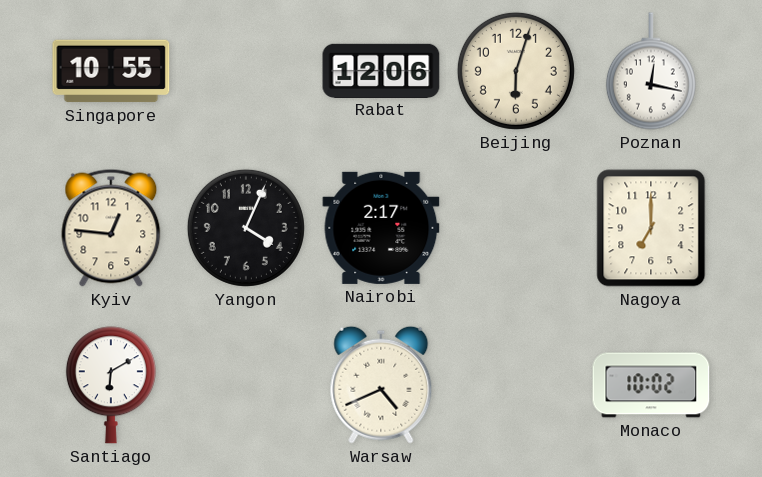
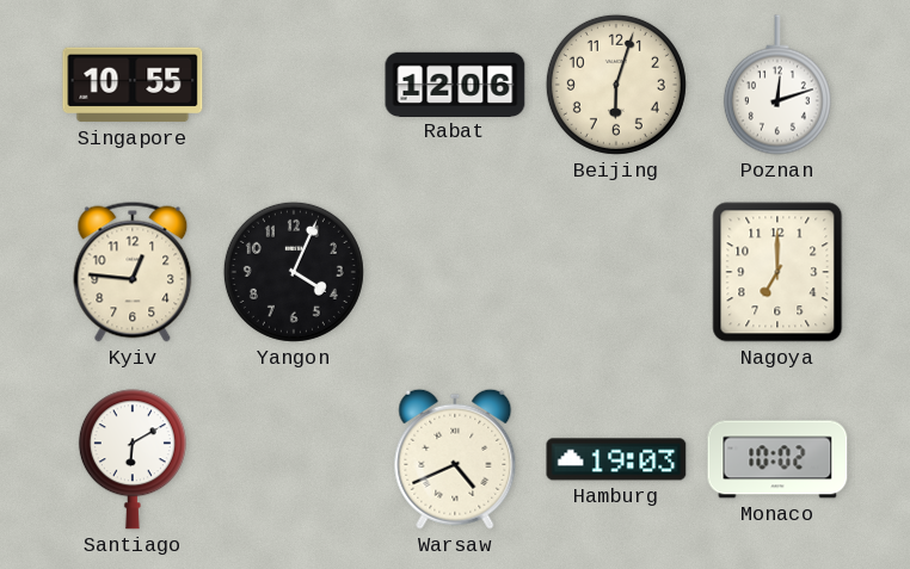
Poznan: 12:17 -> 12:12
Nairobi: 2:17 -> none
Hamburg: none -> 19:03
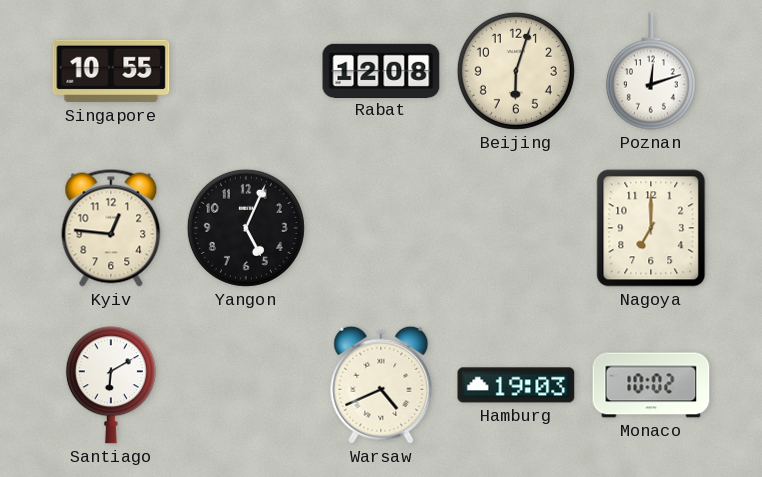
Rabat: 12:06 -> 12:08
Yangon: 4:04 -> 5:04
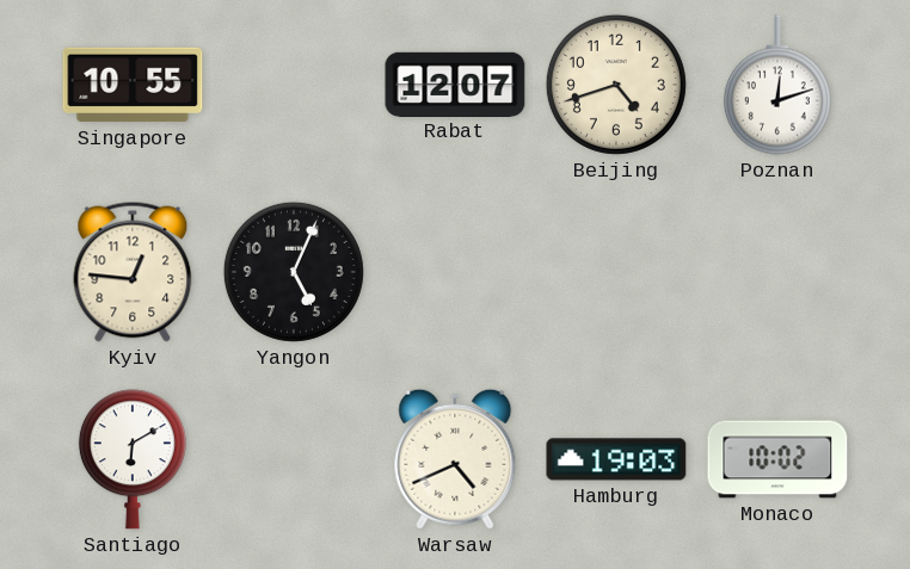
Rabat: 12:08 -> 12:07
Beijing: 6:03 -> 4:42
Nagoya: 7:00 -> none
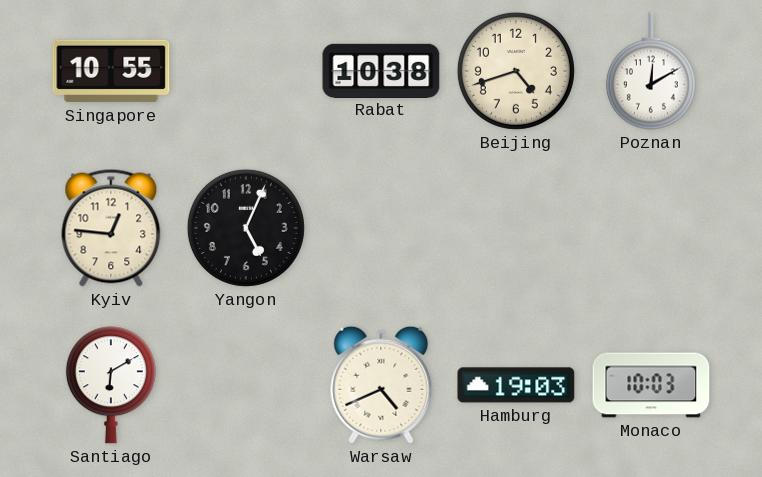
Rabat: 12:07 -> 10:38
Poznan: 12:12 -> 12:10
Monaco: 10:02 -> 10:03
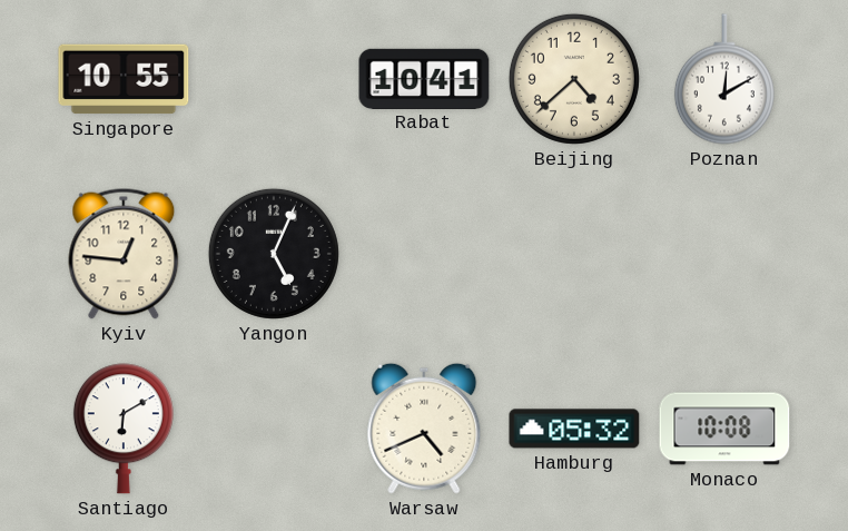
Rabat: 10:38 -> 10:41
Beijing: 4:42 -> 4:38
Hamburg: 19:03 -> 05:32
Monaco: 10:03 -> 10:08
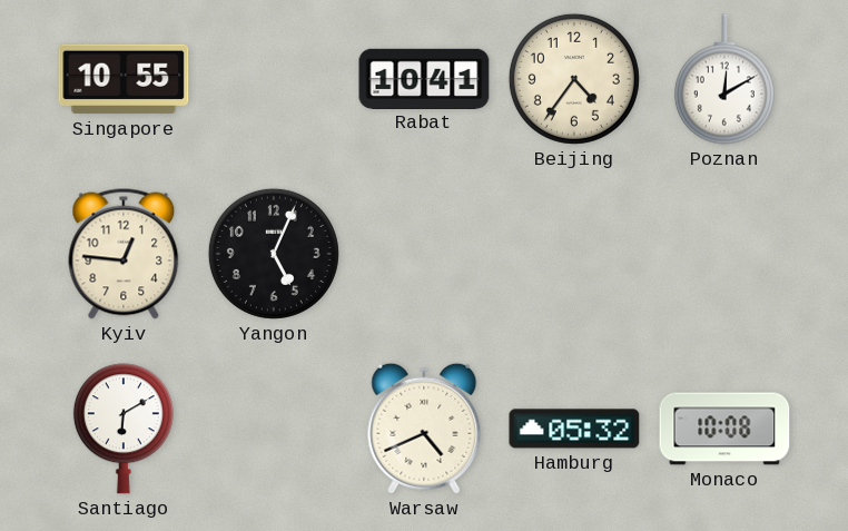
Beijing: 4:38 -> 4:36
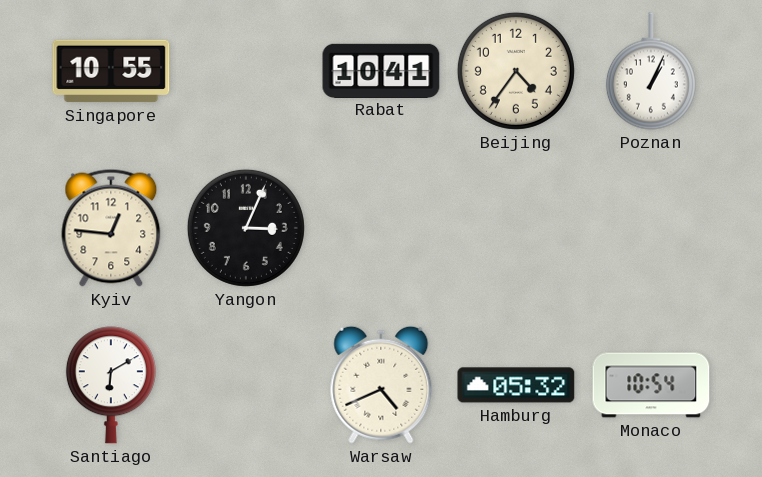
Poznan: 12:10 -> 1:04
Yangon: 5:04 -> 3:04
Monaco: 10:08 -> 10:54
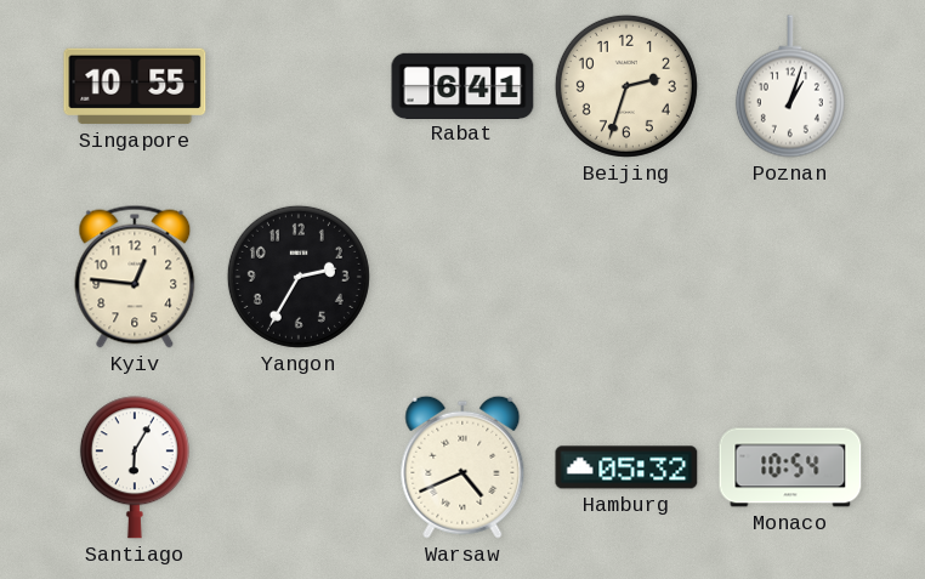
Rabat: 10:41 -> 6:41
Beijing: 4:36 -> 2:33
Poznan: 1:04 -> 1:03
Yangon: 3:04 -> 2:35
Santiago: 6:10 -> 6:05
